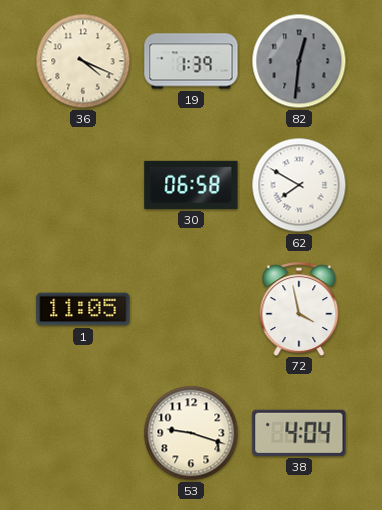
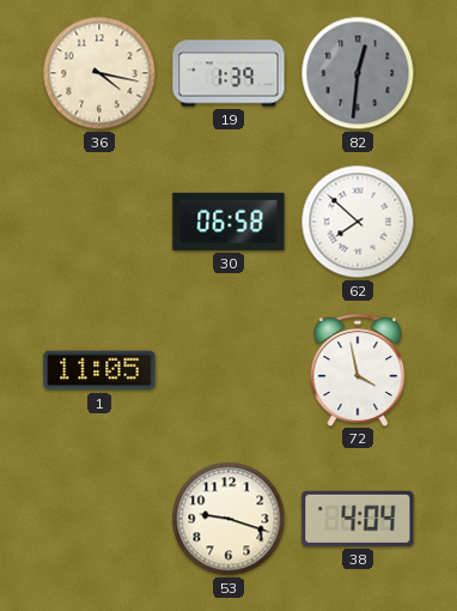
36: 4:19 -> 4:17
62: 7:50 -> 7:52
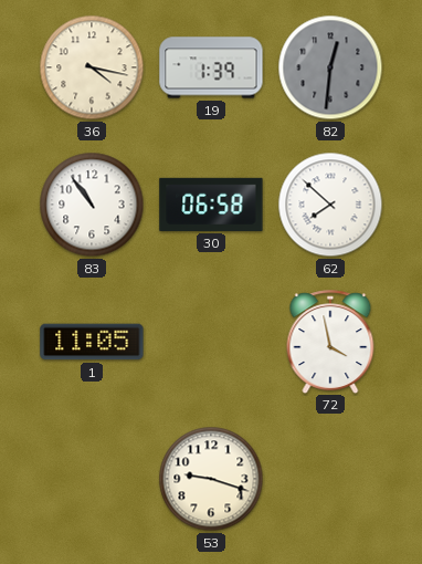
83: none -> 10:54
38: 4:04 -> none
